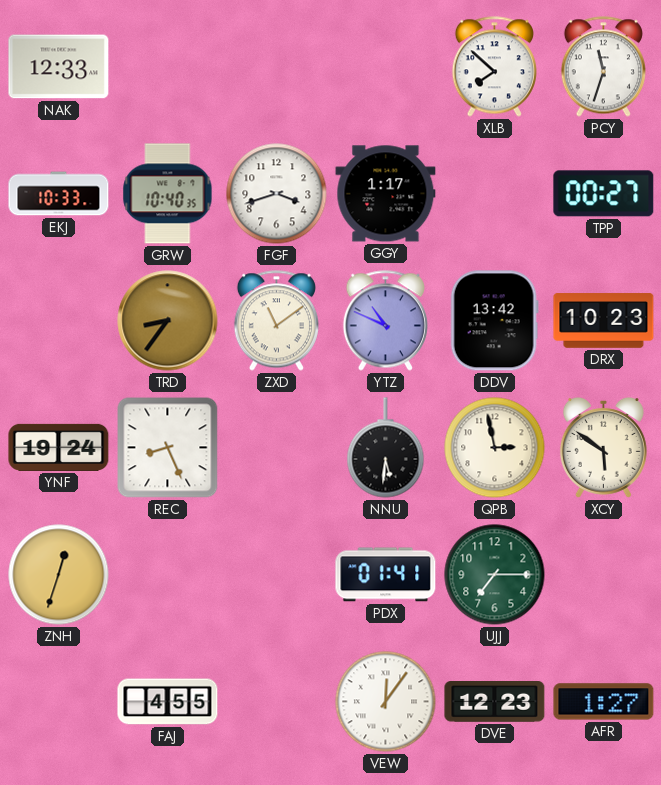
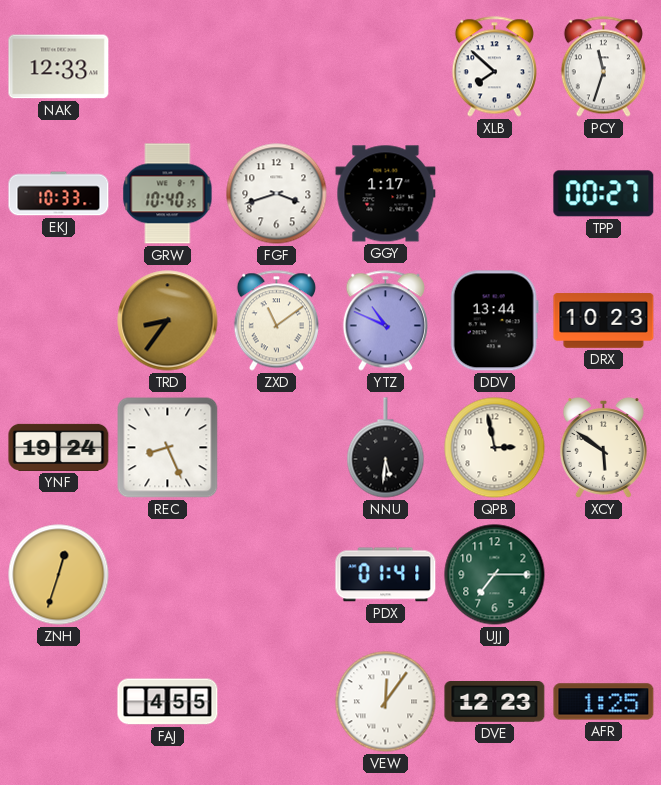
DDV: 13:42 -> 13:44
AFR: 1:27 -> 1:25
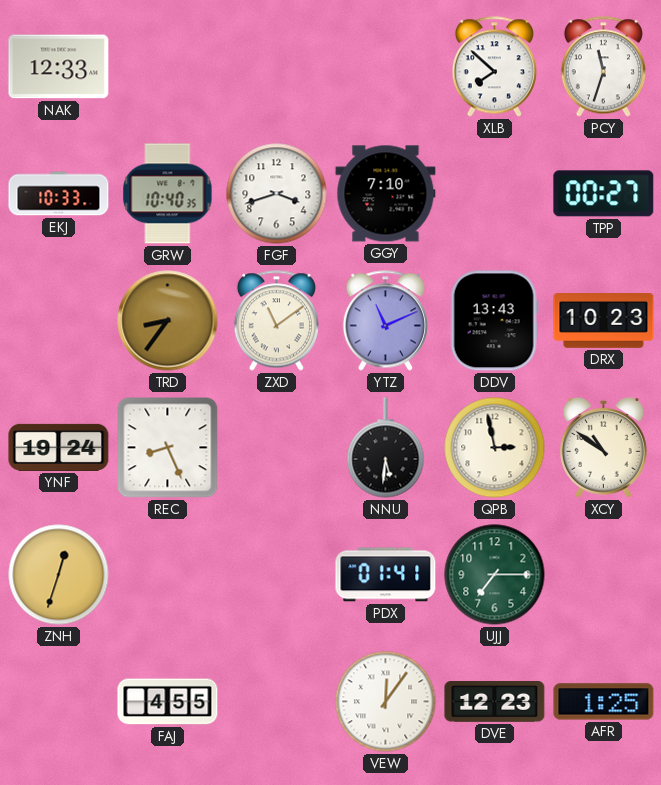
GGY: 1:17 -> 7:10
YTZ: 10:49 -> 11:11
DDV: 13:44 -> 13:43
XCY: 5:51 -> 10:51
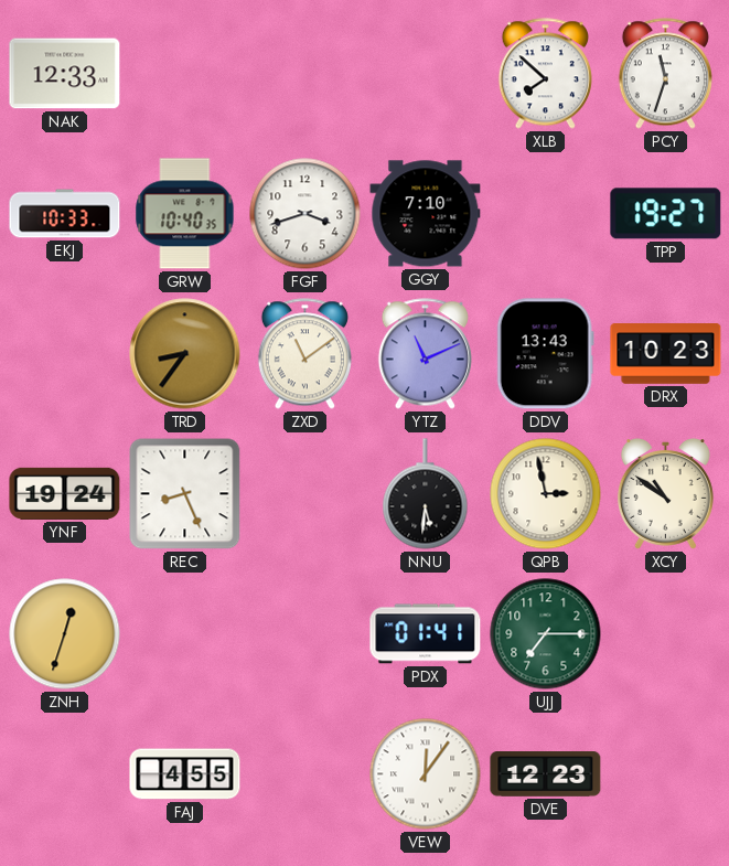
TPP: 00:27 -> 19:27
AFR: 1:25 -> none
